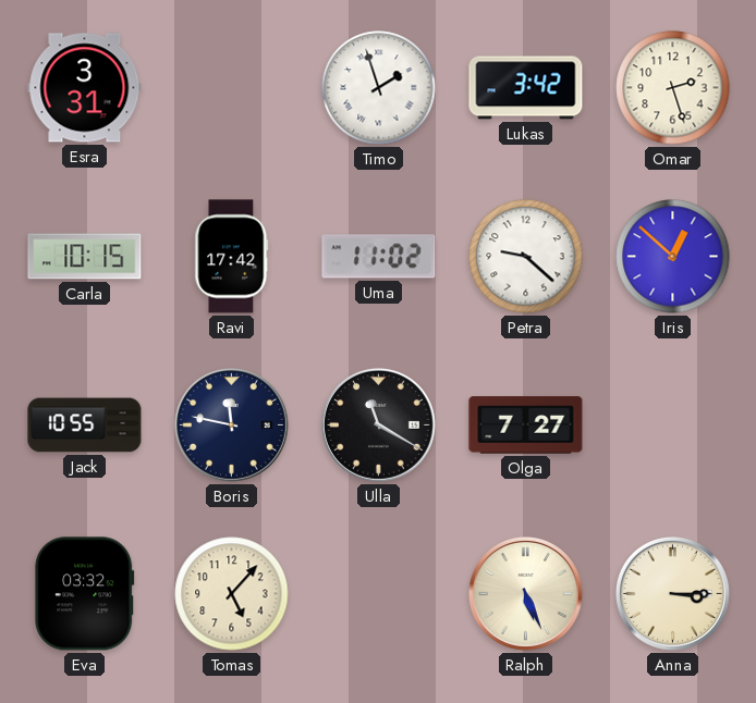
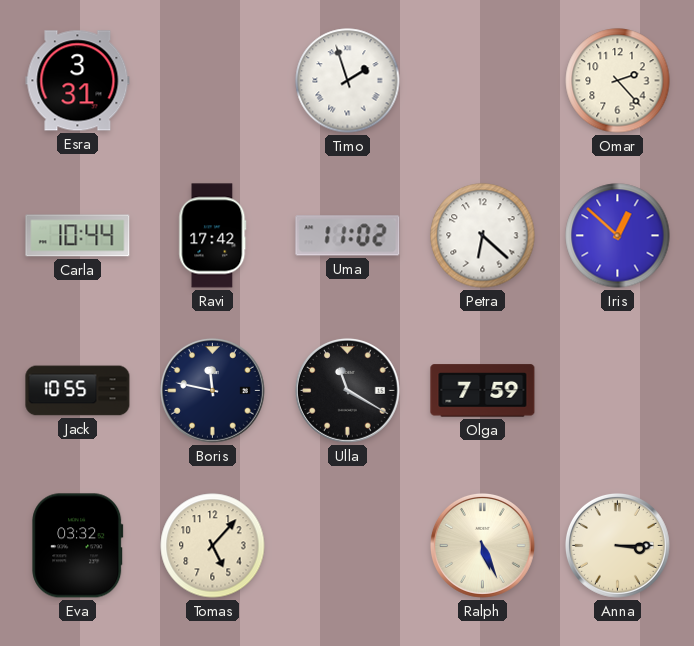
Lukas: 3:42 -> none
Omar: 2:27 -> 2:23
Carla: 10:15 -> 10:44
Petra: 9:22 -> 6:22
Olga: 7:27 -> 7:59
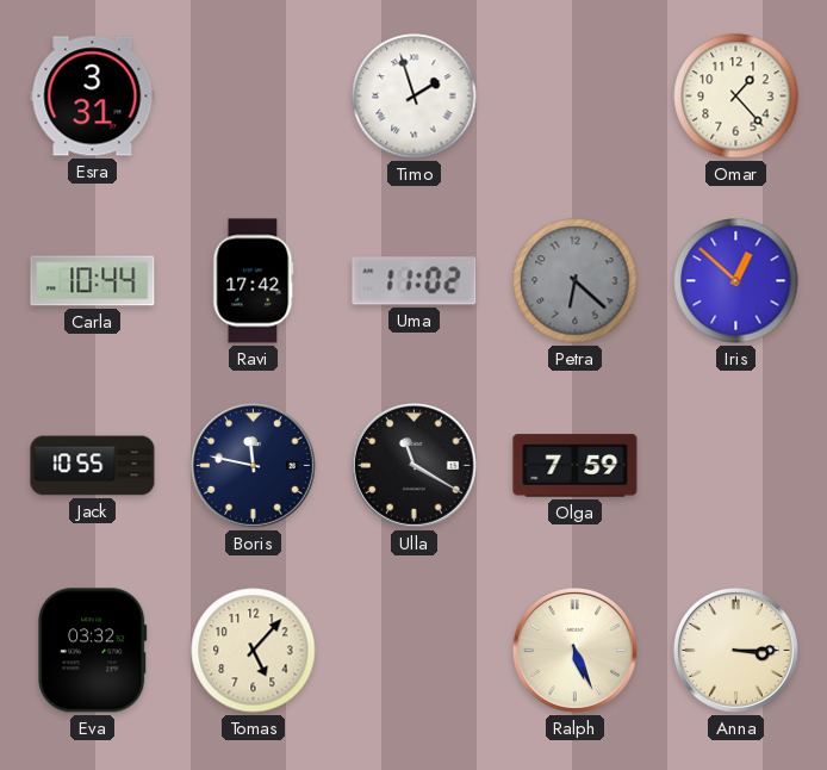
Omar: 2:23 -> 1:23
Petra dial: white -> grey
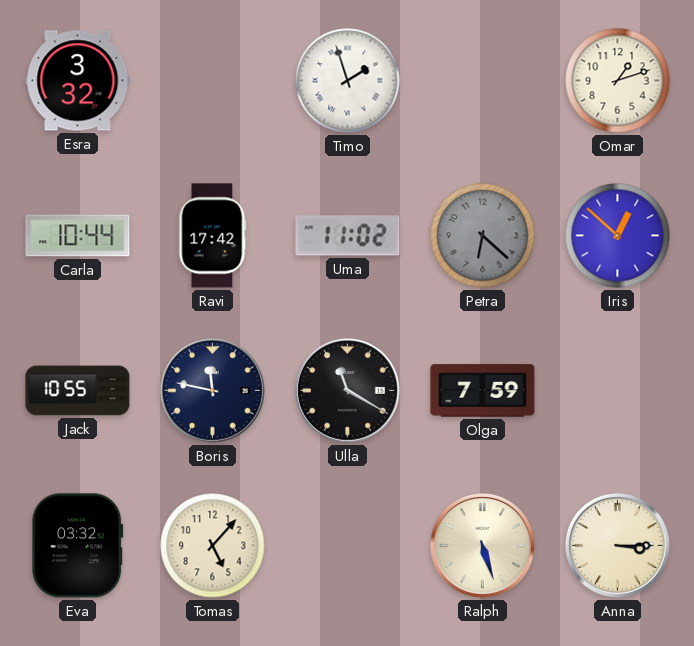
Esra: 3:31 -> 3:32
Omar: 1:23 -> 1:12
Ralph: 5:26 -> 5:27
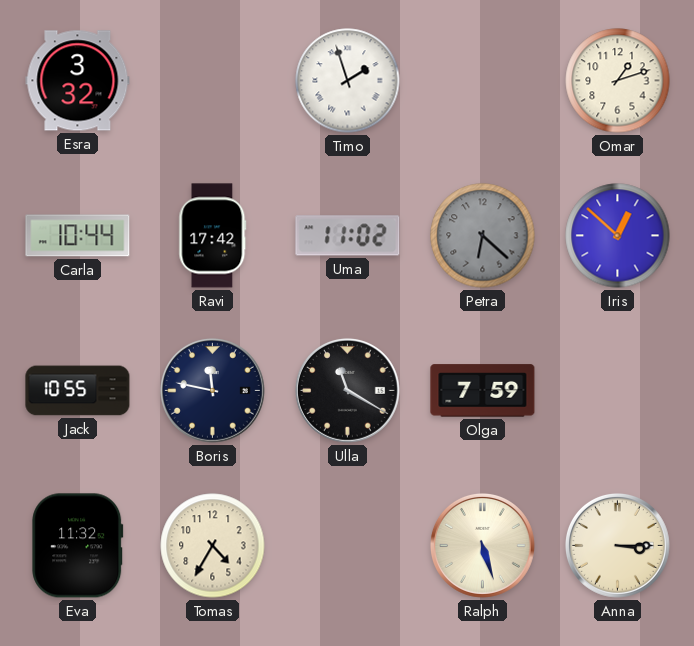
Eva: 03:32 -> 11:32
Tomas: 5:07 -> 4:35
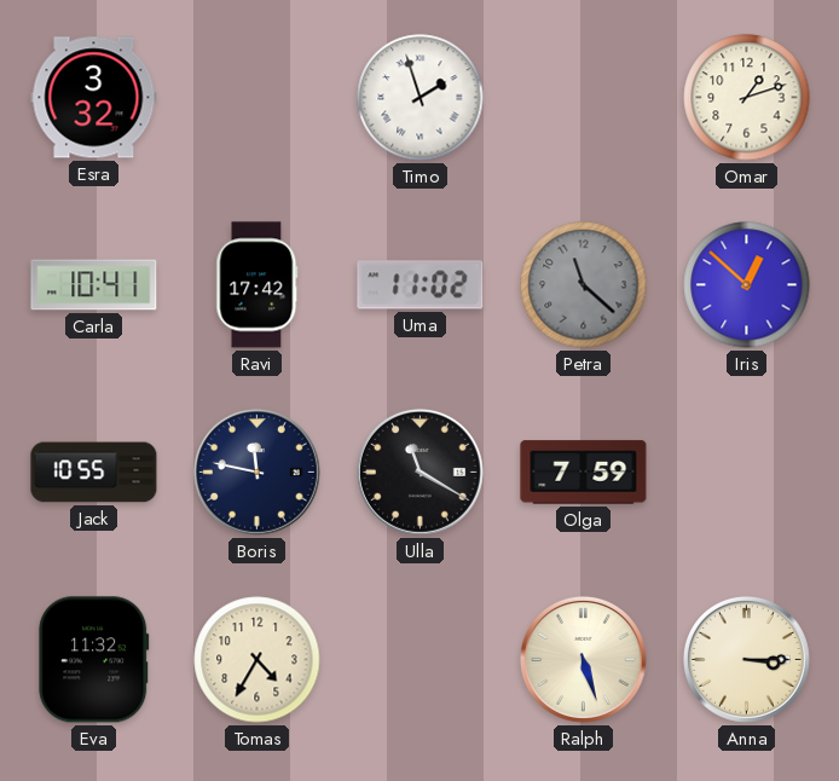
Carla: 10:44 -> 10:41
Petra: 6:22 -> 11:22
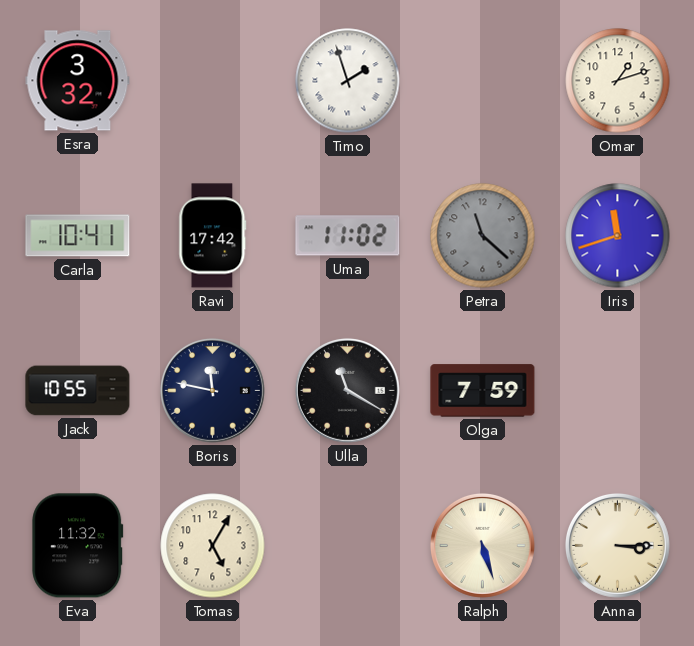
Iris: 12:52 -> 11:42
Tomas: 4:35 -> 5:05
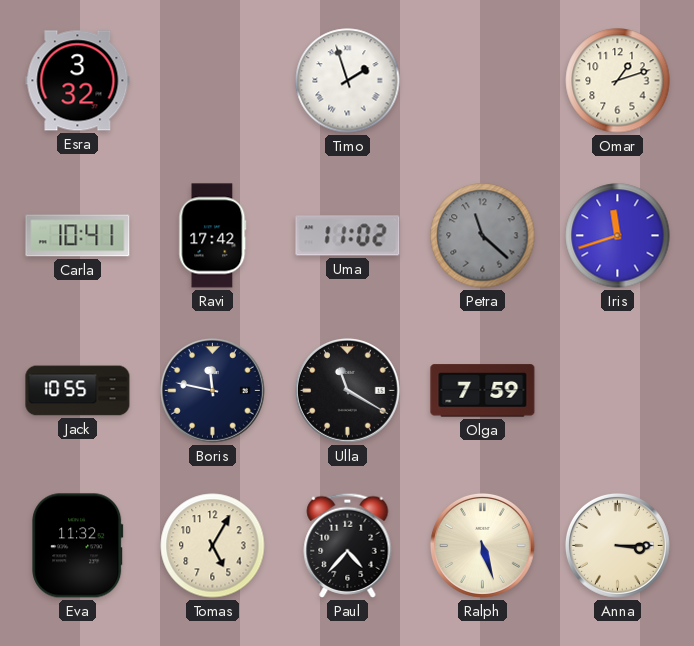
Paul: none -> 4:37
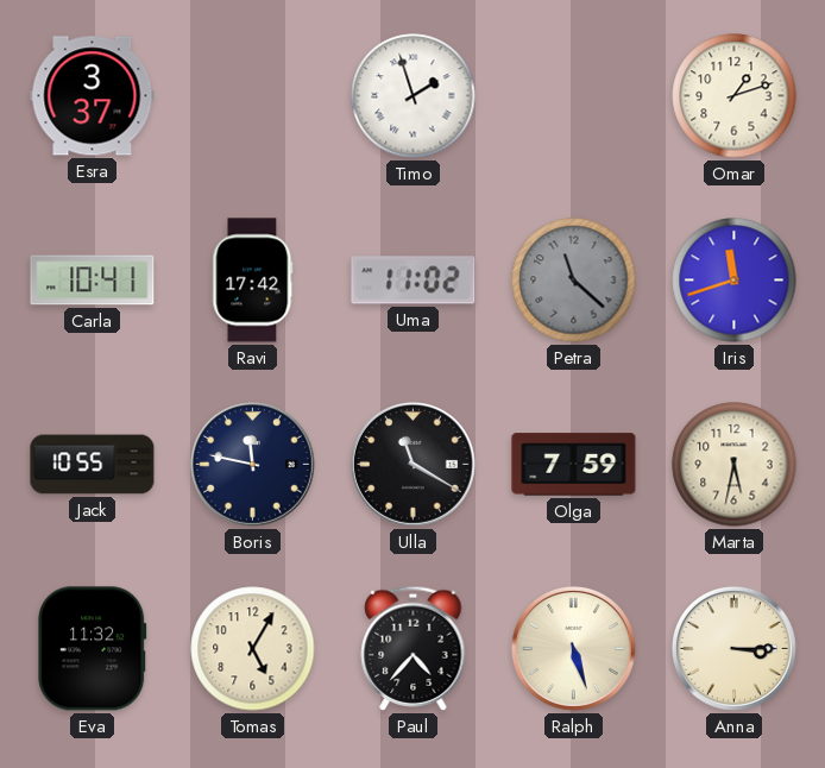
Esra: 3:32 -> 3:37
Marta: none -> 5:32
